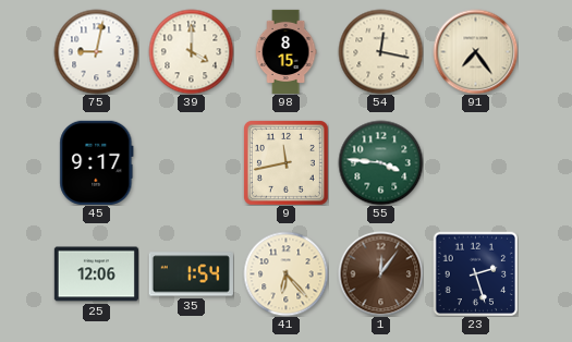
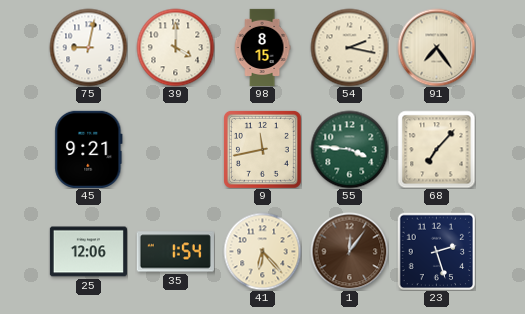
54: 12:17 -> 2:17
45: 9:17 -> 9:21
68: none -> 7:07
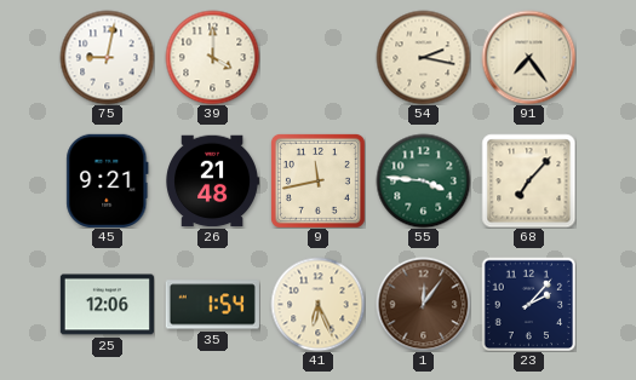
98: 8:15 -> none
26: none -> 21:48
41: 6:23 -> 6:26
23: 2:27 -> 2:07
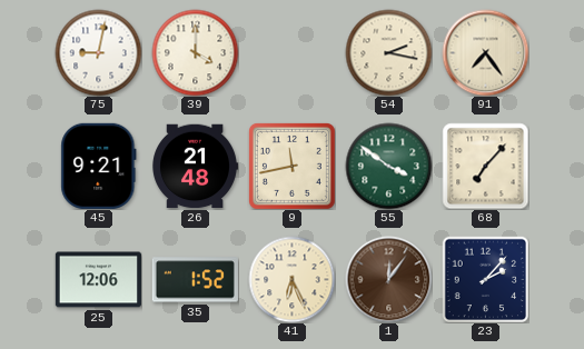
55: 3:46 -> 3:51
35: 1:54 -> 1:52
